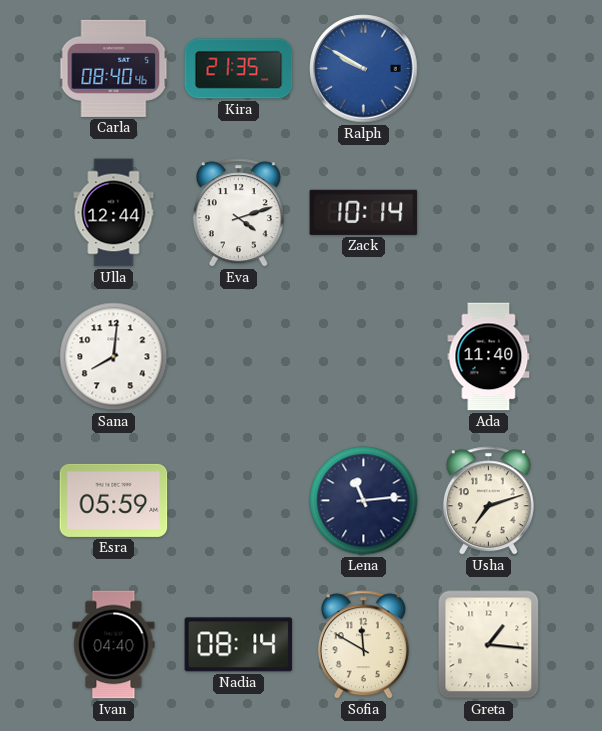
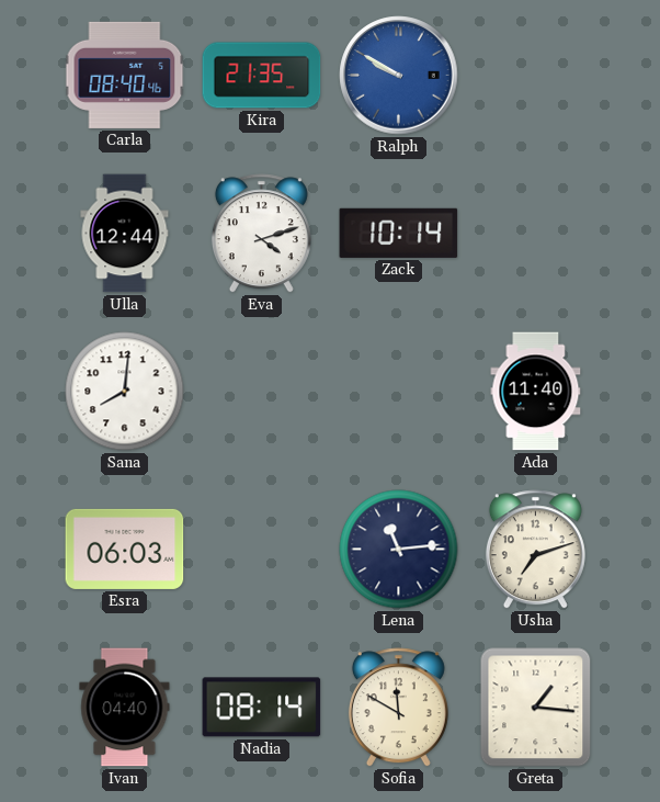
Esra: 05:59 -> 06:03
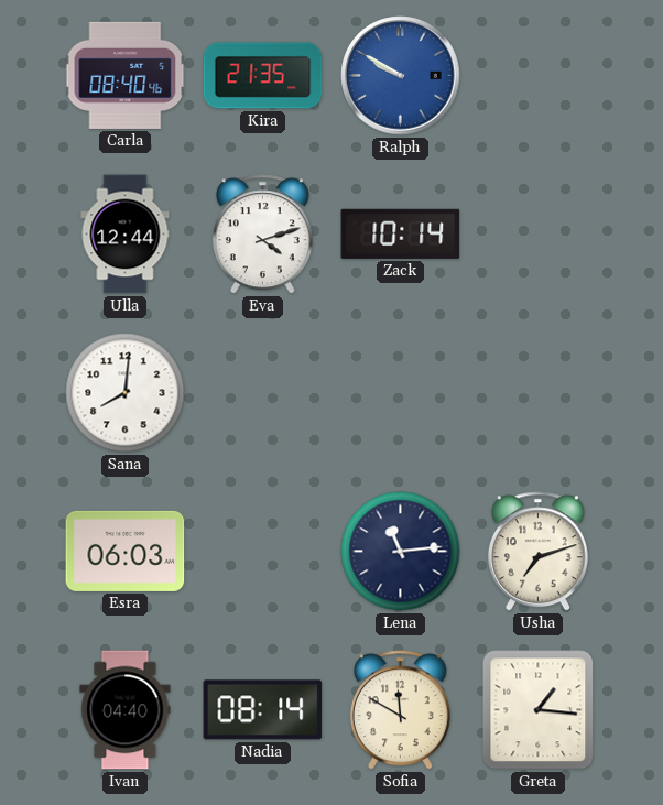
Ada: 11:40 -> none
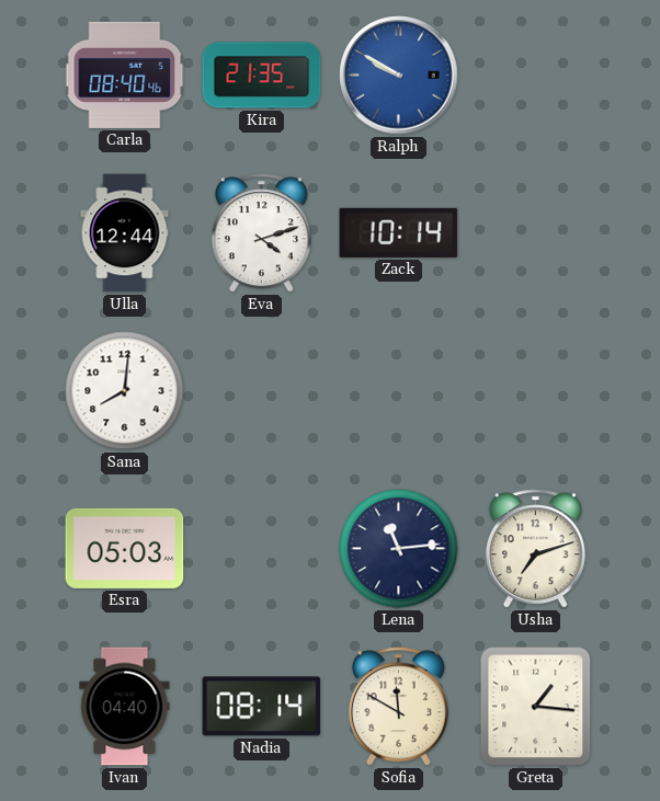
Esra: 06:03 -> 05:03
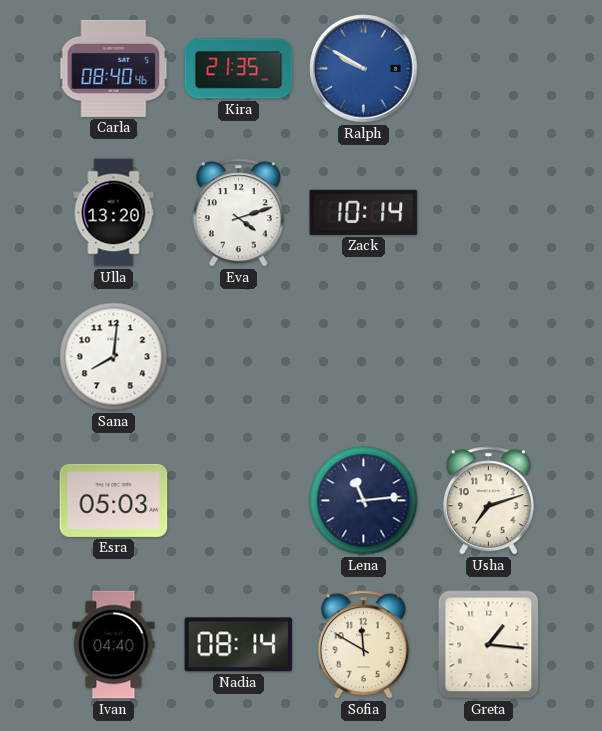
Ulla: 12:44 -> 13:20
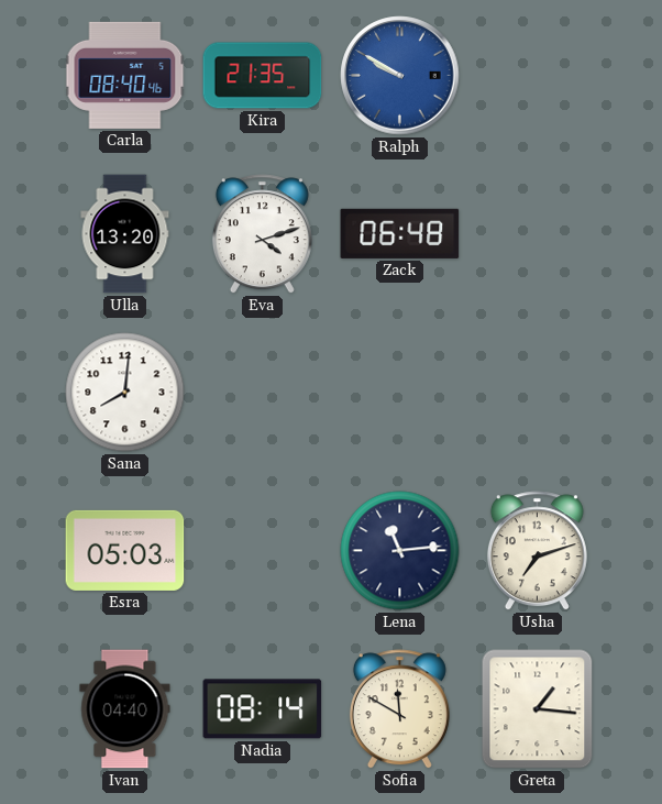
Zack: 10:14 -> 06:48
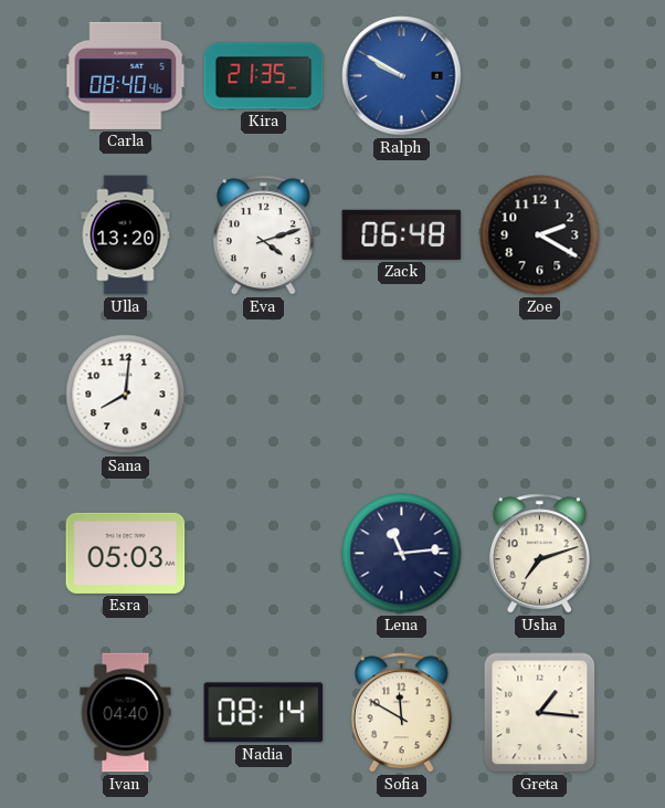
Zoe: none -> 2:20
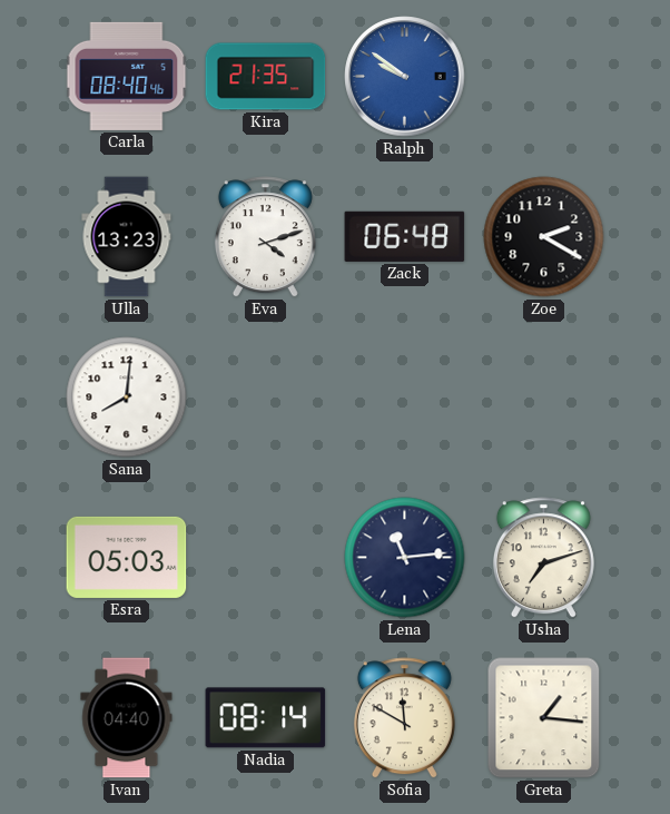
Ralph: 9:50 -> 9:51
Ulla: 13:20 -> 13:23
